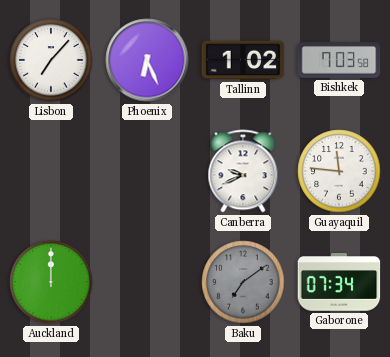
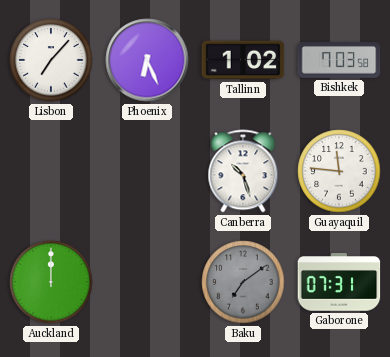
Canberra: 9:41 -> 10:27
Gaborone: 07:34 -> 07:31
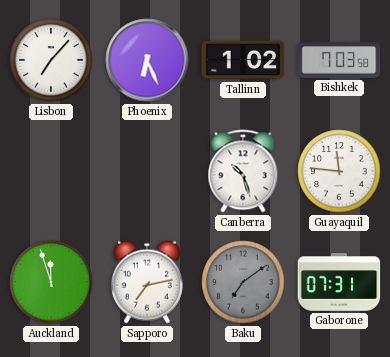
Auckland: 12:00 -> 11:57
Sapporo: none -> 7:13
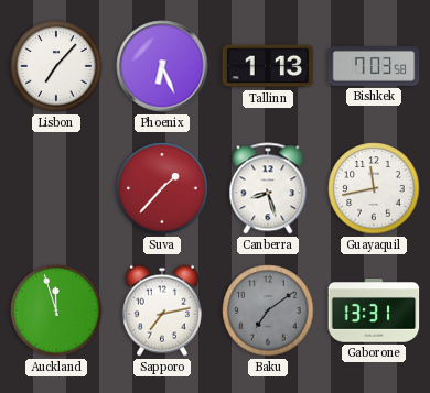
Tallinn: 1:02 -> 1:13
Suva: none -> 1:37
Canberra: 10:27 -> 8:27
Guayaquil: 11:46 -> 11:43
Gaborone: 07:31 -> 13:31
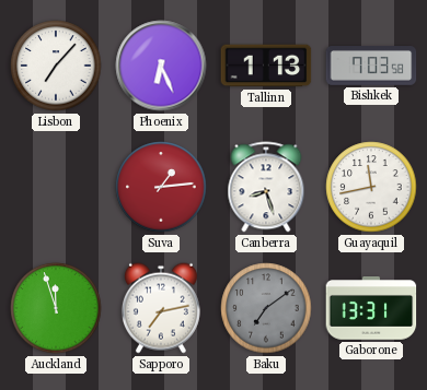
Suva: 1:37 -> 1:14
